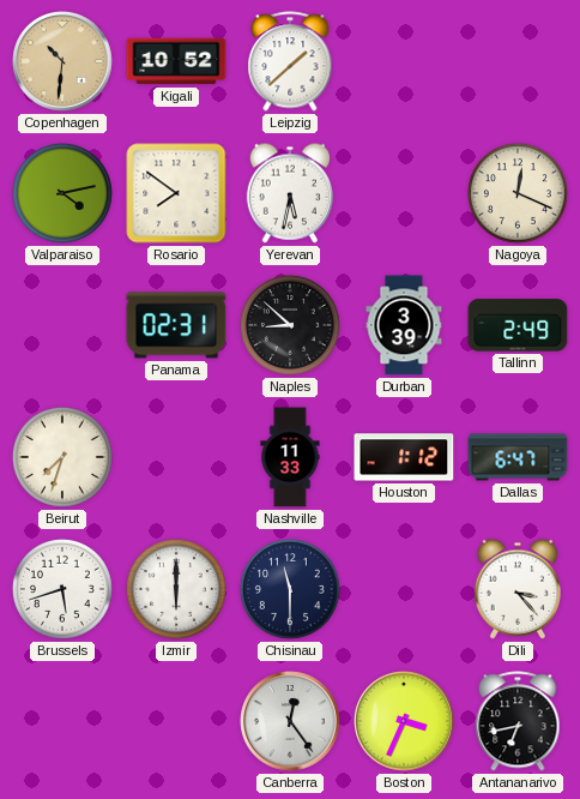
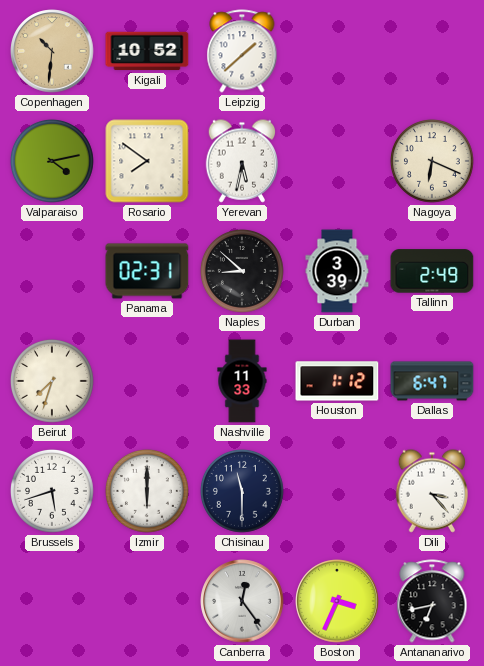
Nagoya: 12:19 -> 6:19
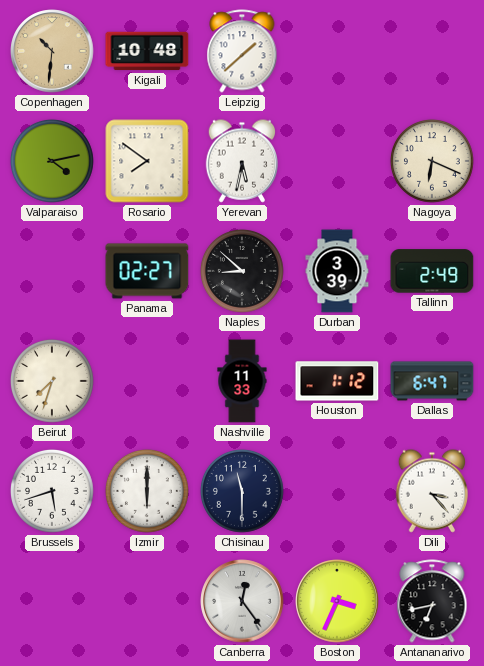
Kigali: 10:52 -> 10:48
Panama: 02:31 -> 02:27
